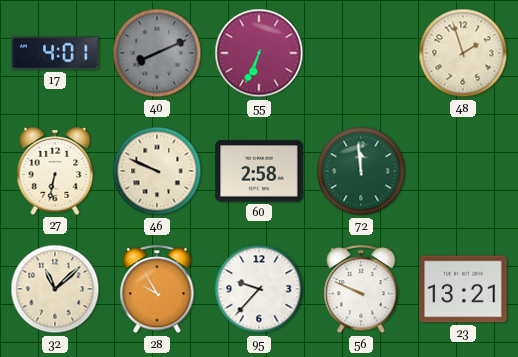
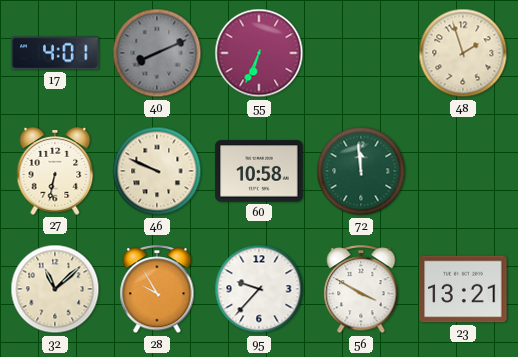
60: 2:58 -> 10:58
56: 9:49 -> 3:50
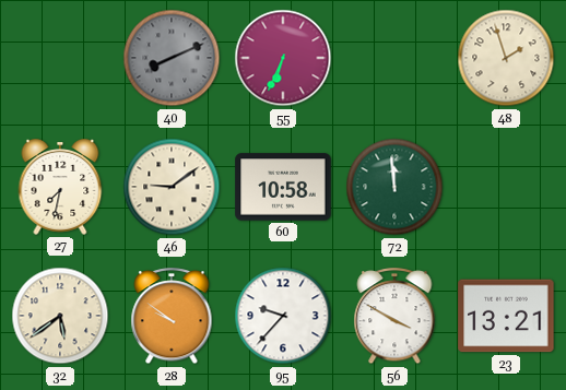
17: 4:01 -> none
27: 6:32 -> 7:32
46: 9:49 -> 9:09
32: 11:08 -> 5:39
28: 9:55 -> 9:51
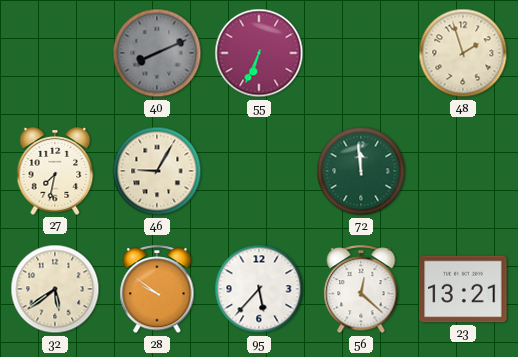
46: 9:09 -> 9:05
60: 10:58 -> none
95: 9:37 -> 5:37
56: 3:50 -> 12:22
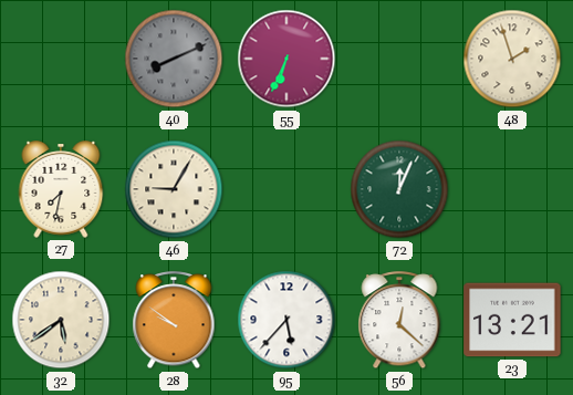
72: 11:59 -> 12:04
